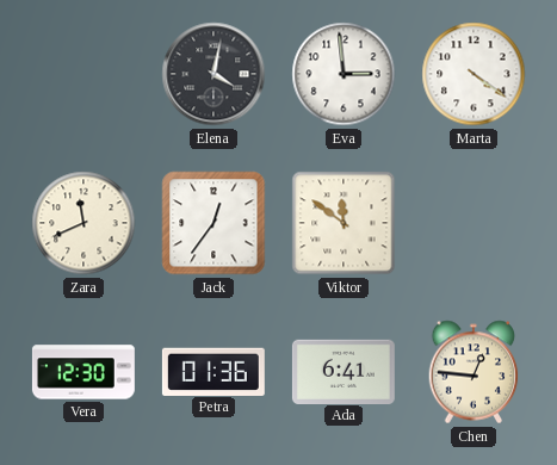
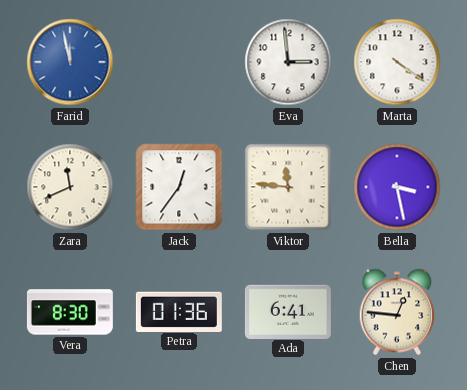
Farid: none -> 11:58
Elena: 4:02 -> none
Viktor: 11:51 -> 11:46
Bella: none -> 3:28
Vera: 12:30 -> 8:30
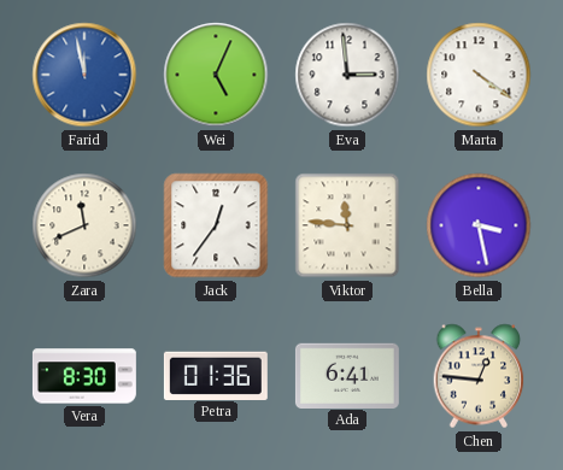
Wei: none -> 5:04
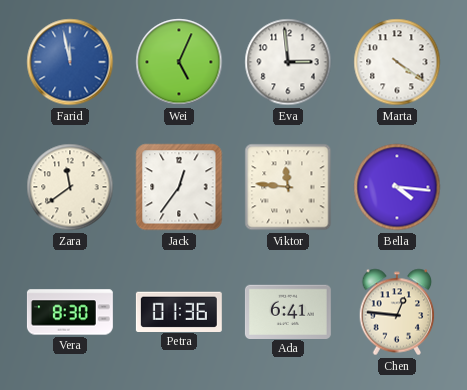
Zara: 11:41 -> 11:39
Bella: 3:28 -> 4:16
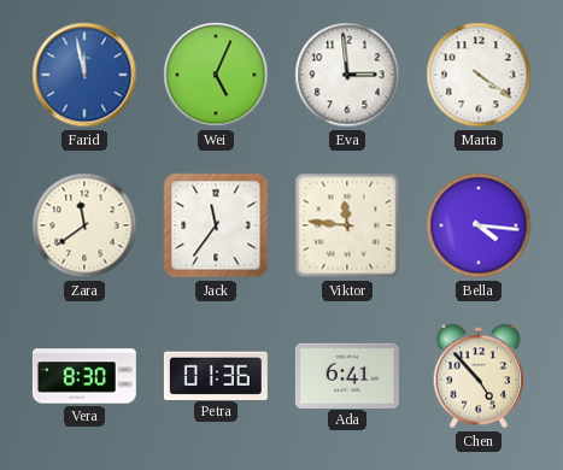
Jack: 12:36 -> 11:36
Chen: 12:46 -> 4:53
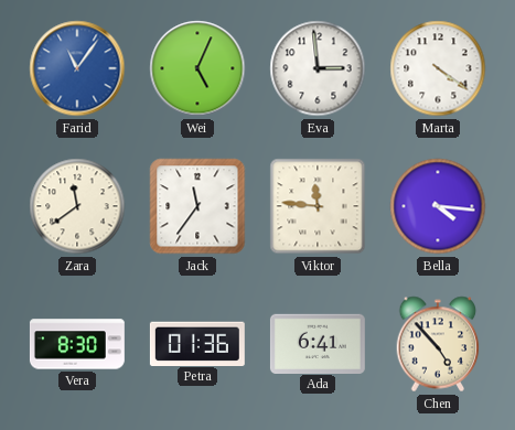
Farid: 11:58 -> 11:06
